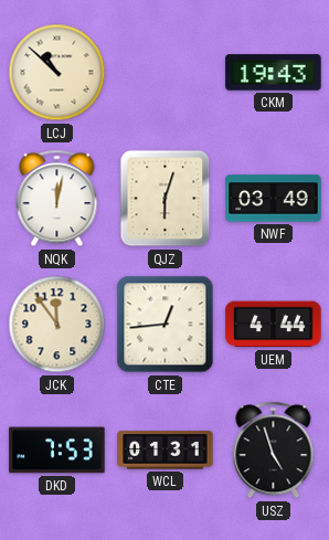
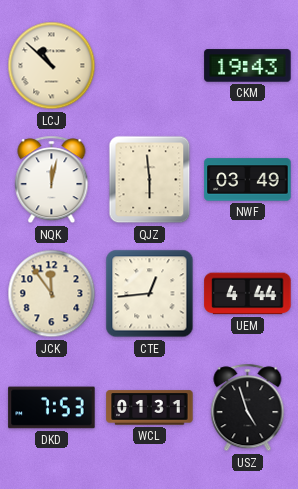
QJZ: 6:03 -> 5:59
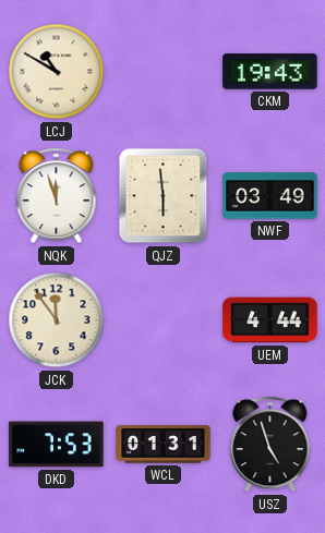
LCJ: 10:52 -> 10:50
NQK: 12:02 -> 11:57
CTE: 12:44 -> none
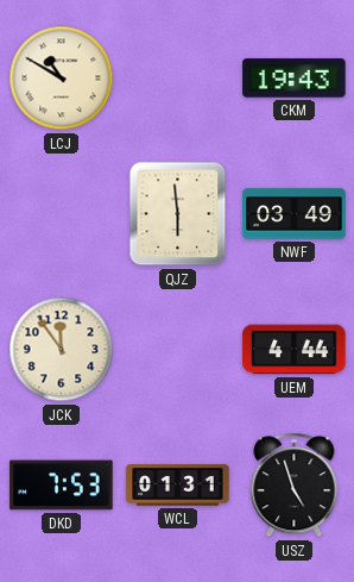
NQK: 11:57 -> none
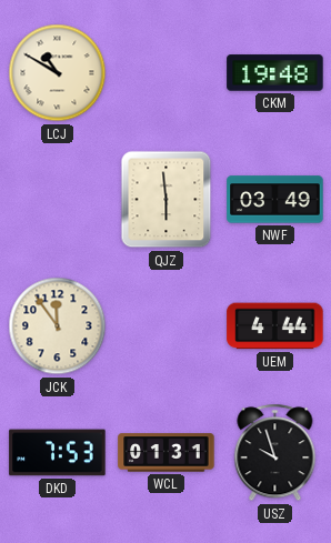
CKM: 19:43 -> 19:48
USZ: 4:57 -> 9:57
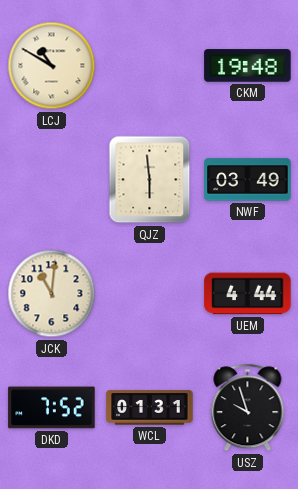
JCK: 11:54 -> 11:01
DKD: 7:53 -> 7:52
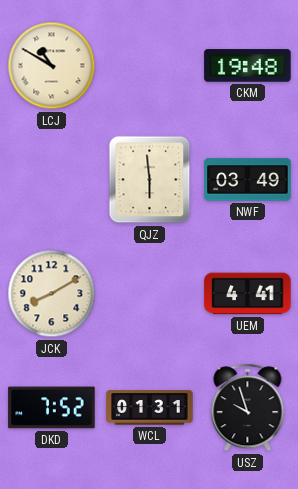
JCK: 11:01 -> 8:10
UEM: 4:44 -> 4:41
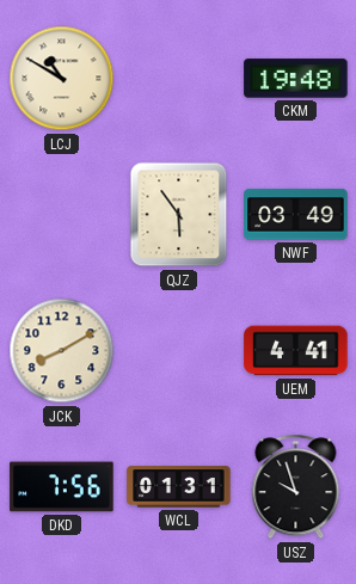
QJZ: 5:59 -> 5:54
DKD: 7:52 -> 7:56
